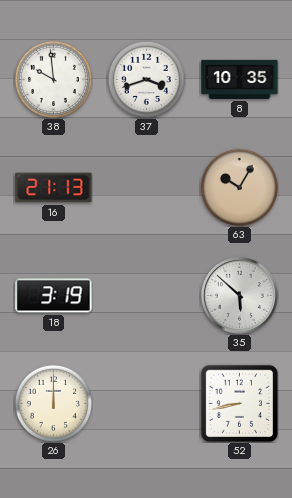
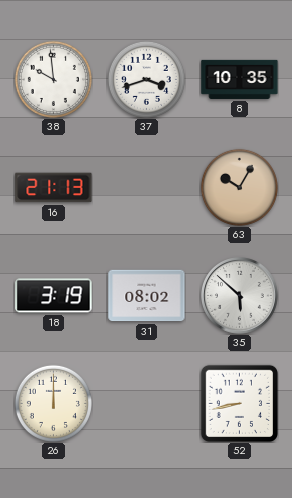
31: none -> 08:02
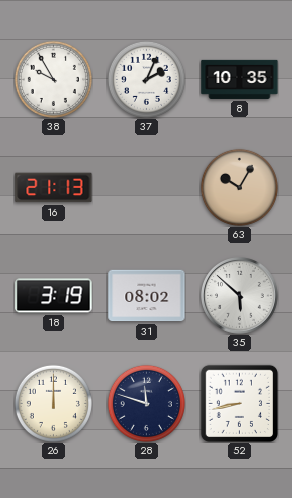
38: 9:59 -> 9:55
37: 3:42 -> 2:04
28: none -> 11:48
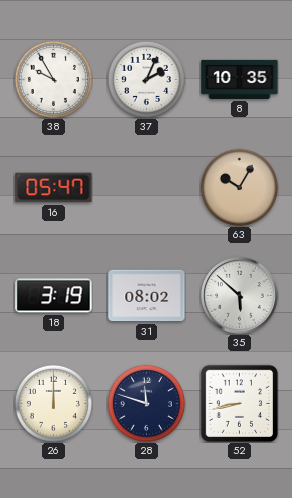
16: 21:13 -> 05:47
